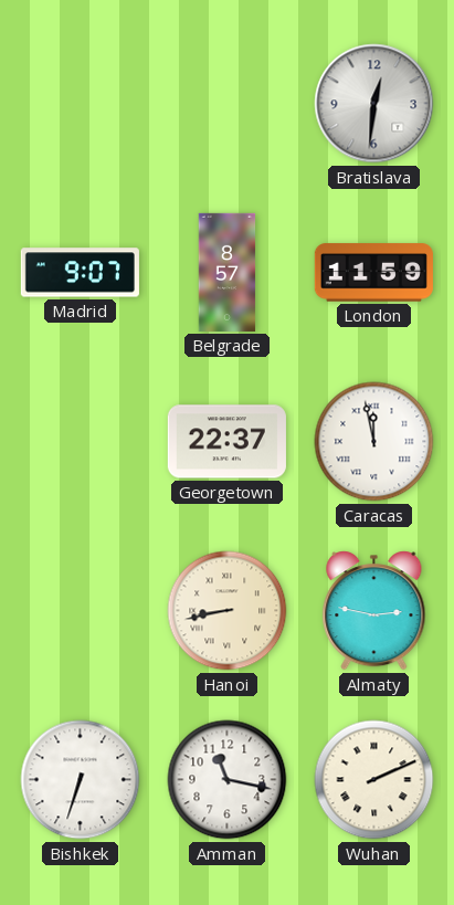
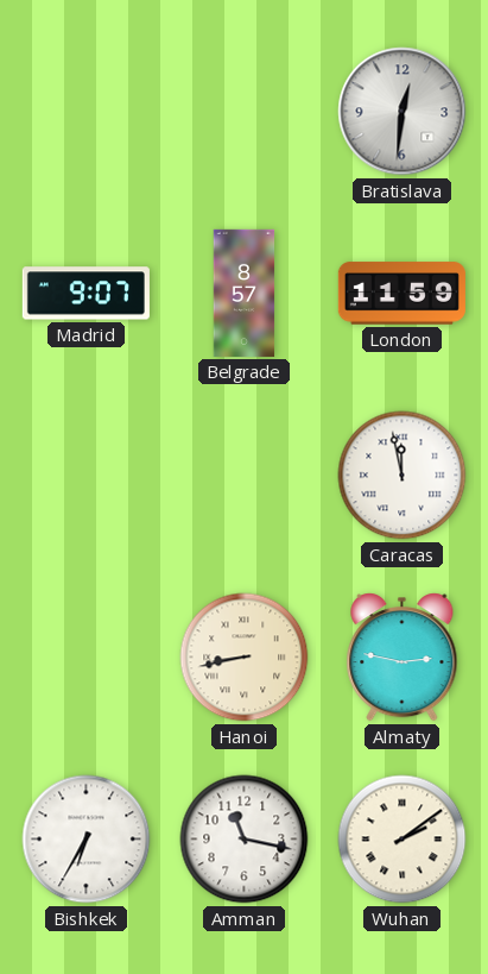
Georgetown: 22:37 -> none
Bishkek: 6:33 -> 6:35
Wuhan: 2:11 -> 2:09
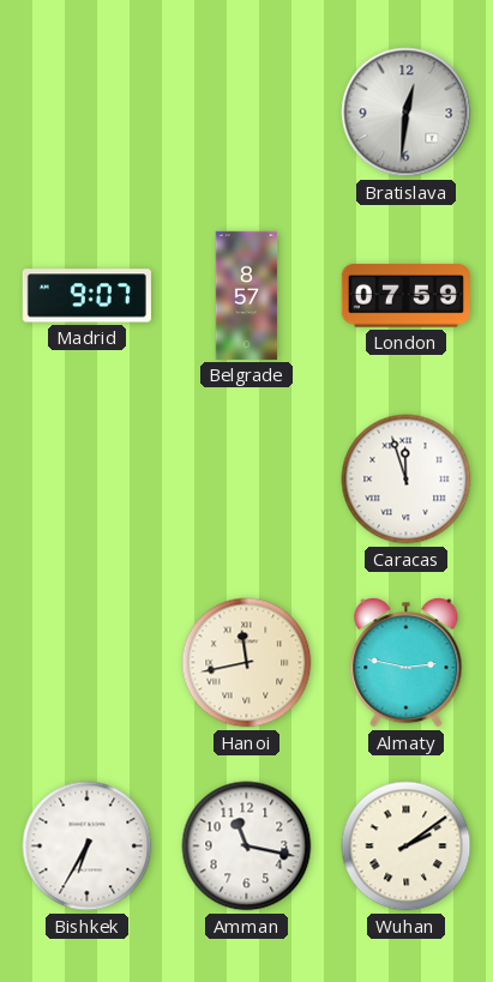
London: 11:59 -> 07:59
Caracas: 11:58 -> 11:57
Hanoi: 8:43 -> 11:43
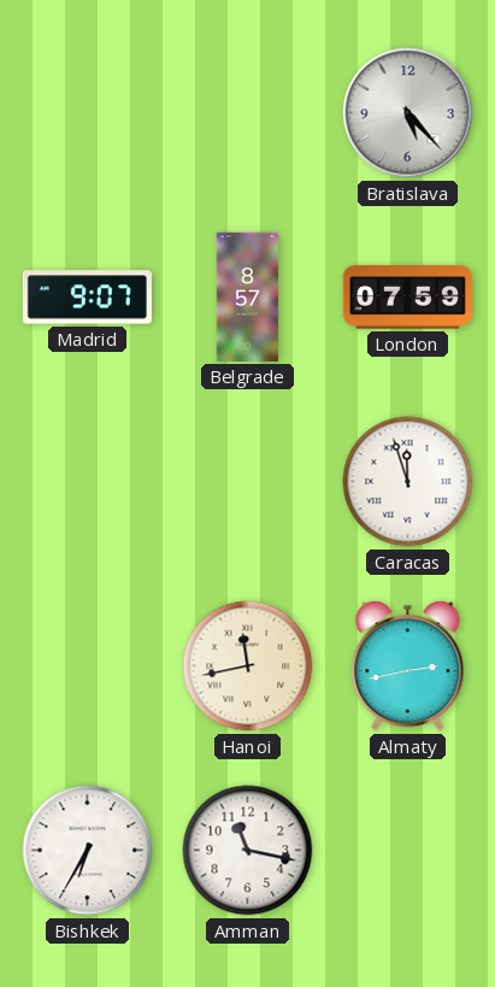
Bratislava: 12:31 -> 5:23
Almaty: 2:47 -> 2:43
Wuhan: 2:09 -> none
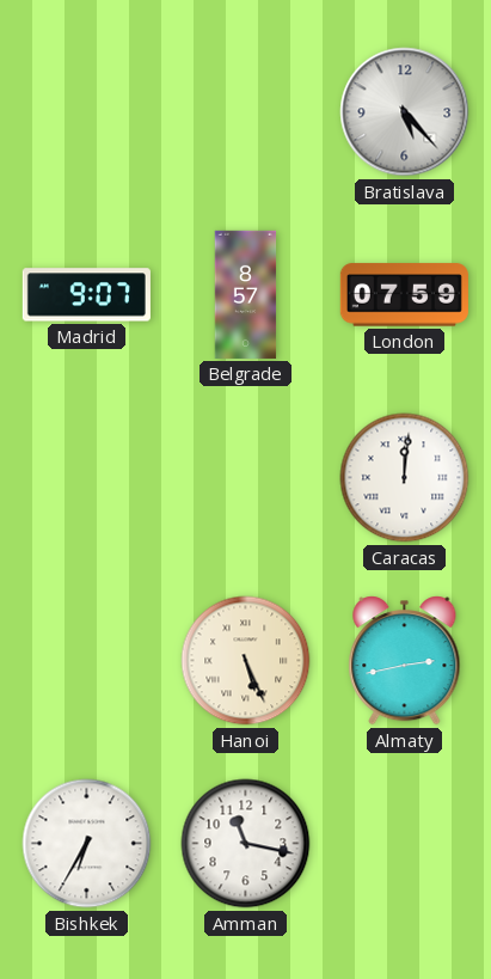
Caracas: 11:57 -> 12:01
Hanoi: 11:43 -> 5:26
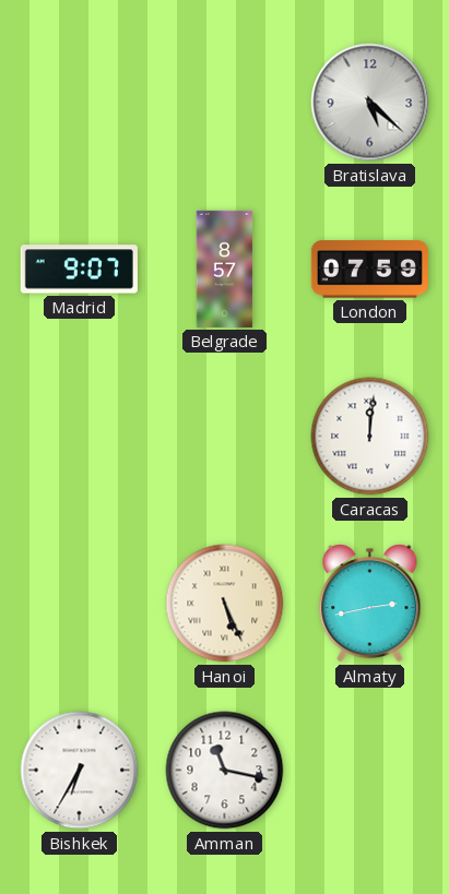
Bratislava: 5:23 -> 5:22
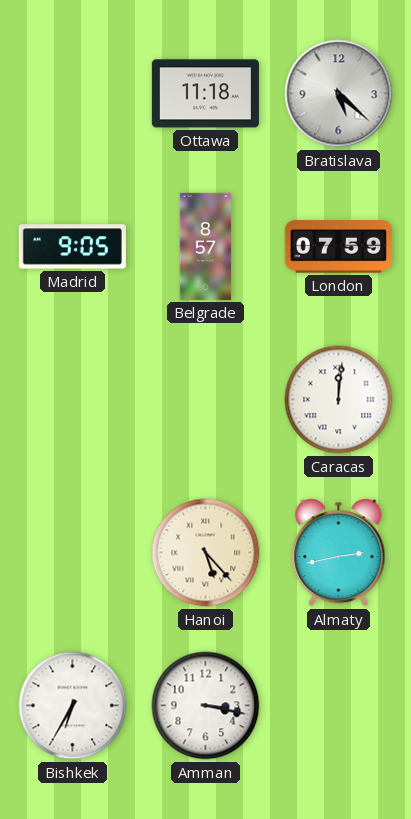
Ottawa: none -> 11:18
Madrid: 9:07 -> 9:05
Hanoi: 5:26 -> 5:23
Amman: 11:17 -> 3:17
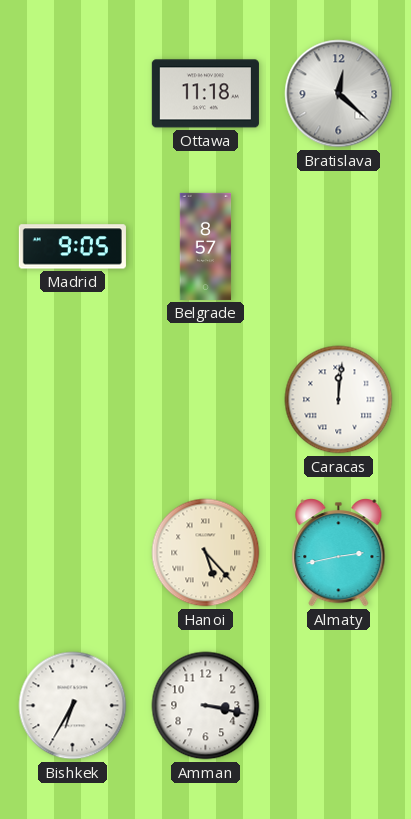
Bratislava: 5:22 -> 12:22
London: 07:59 -> none
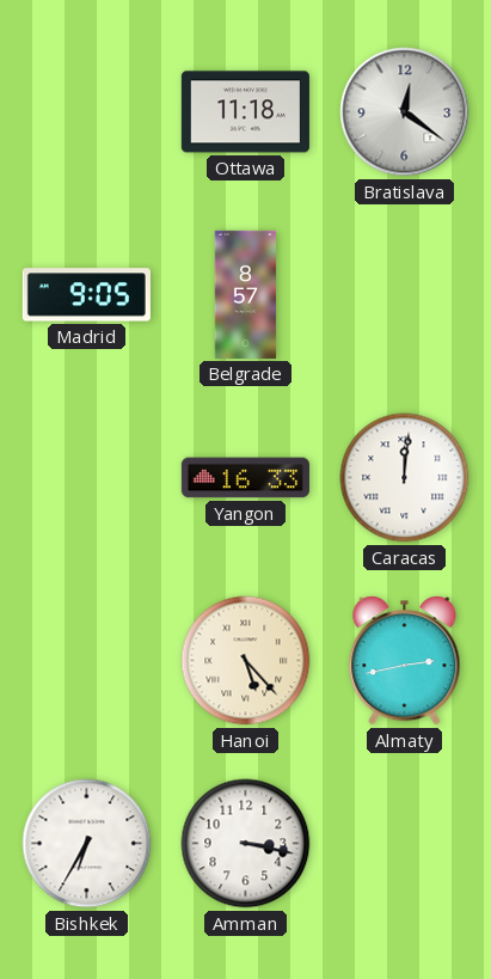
Bratislava: 12:22 -> 12:21
Yangon: none -> 16:33
